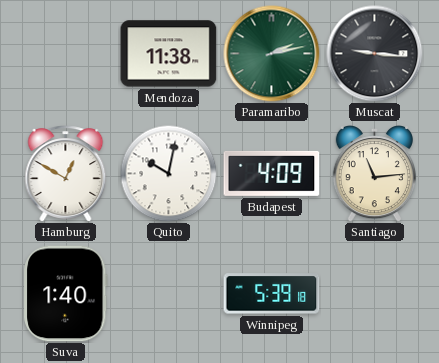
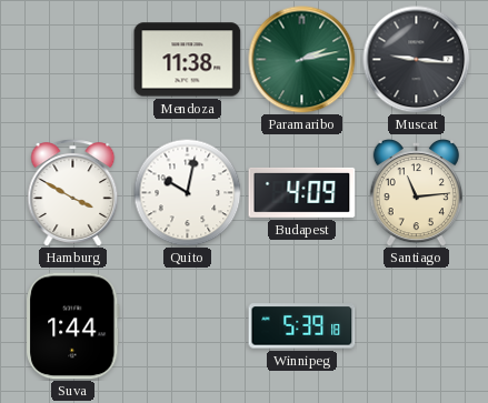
Hamburg: 12:50 -> 3:50
Suva: 1:40 -> 1:44
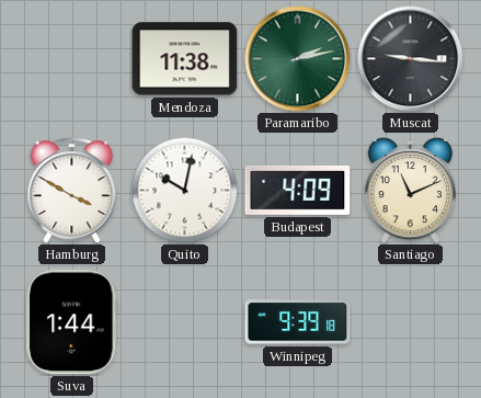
Santiago: 11:14 -> 11:11
Winnipeg: 5:39 -> 9:39
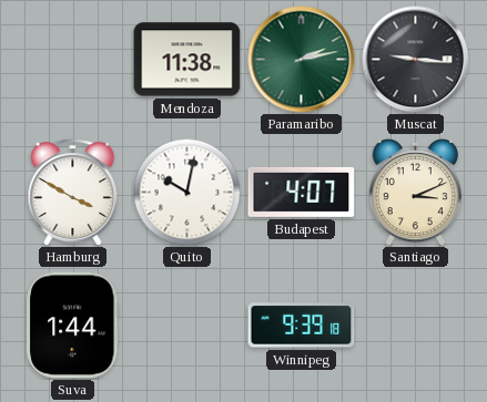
Budapest: 4:09 -> 4:07
Santiago: 11:11 -> 3:11
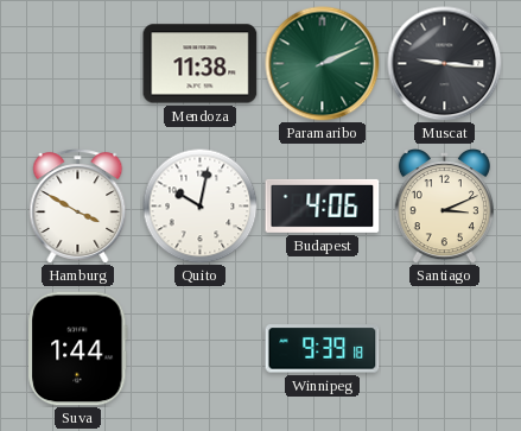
Paramaribo: 2:13 -> 2:11
Budapest: 4:07 -> 4:06
